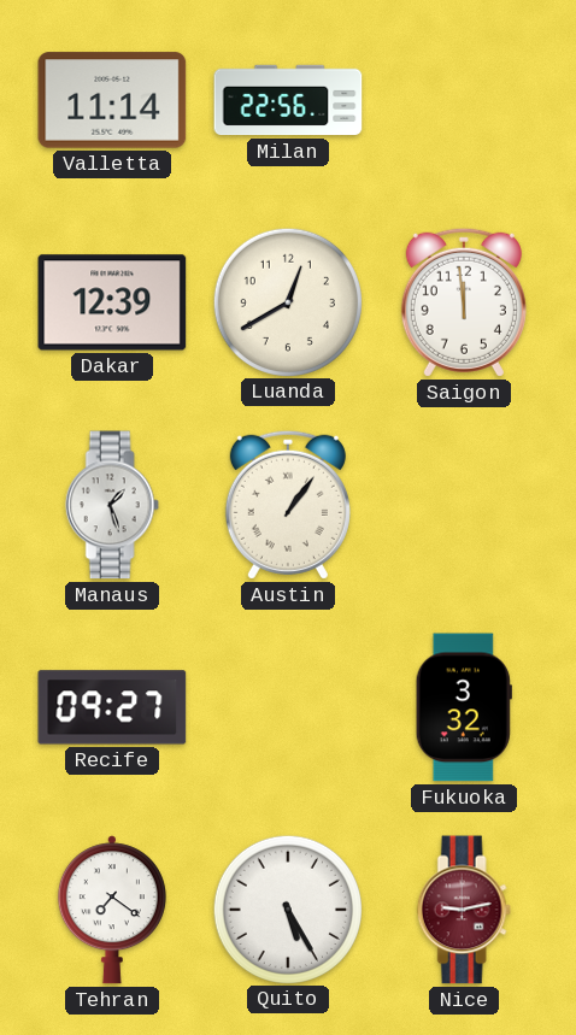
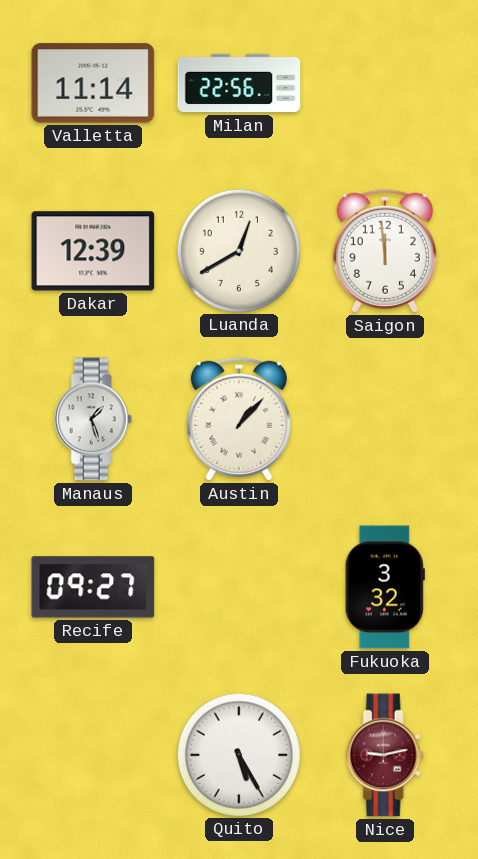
Austin: 1:06 -> 1:07
Tehran: 7:21 -> none
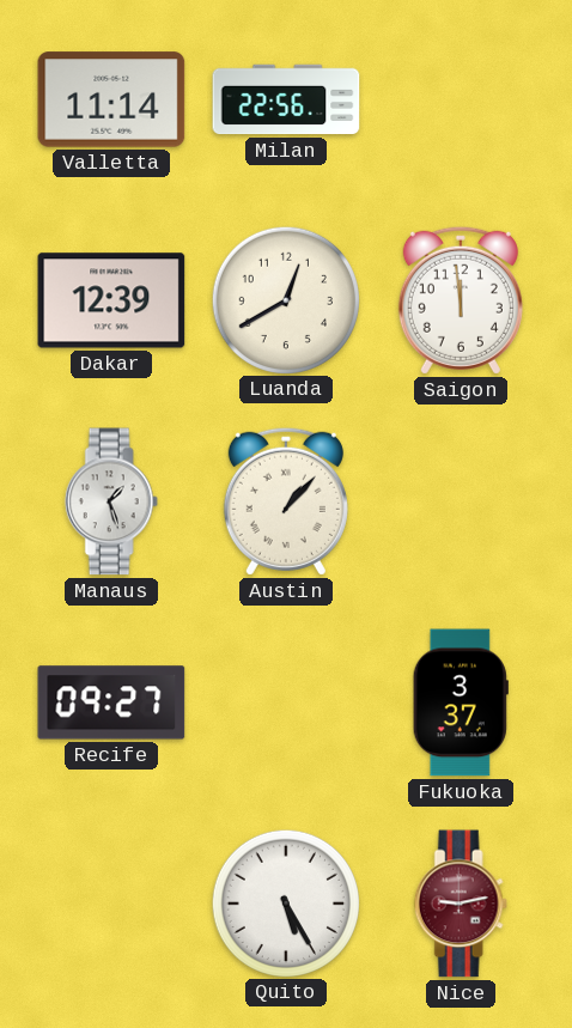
Fukuoka: 3:32 -> 3:37
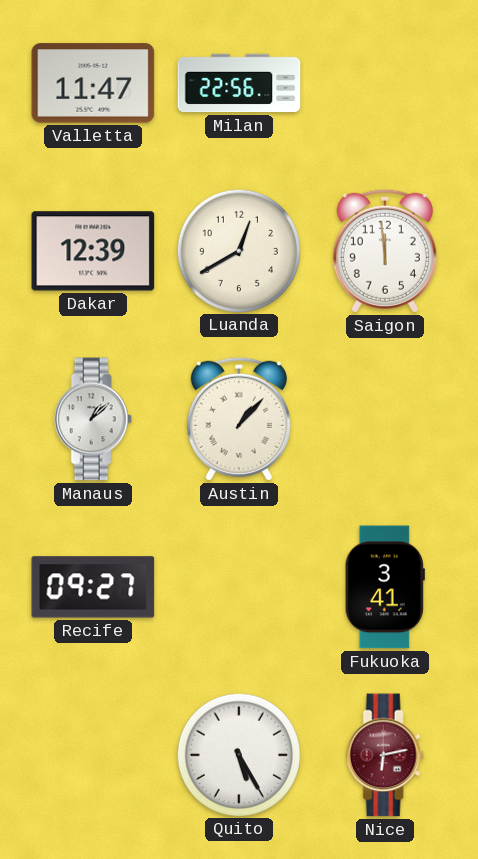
Valletta: 11:14 -> 11:47
Manaus: 1:27 -> 1:08
Fukuoka: 3:37 -> 3:41
Nice: 9:13 -> 6:13
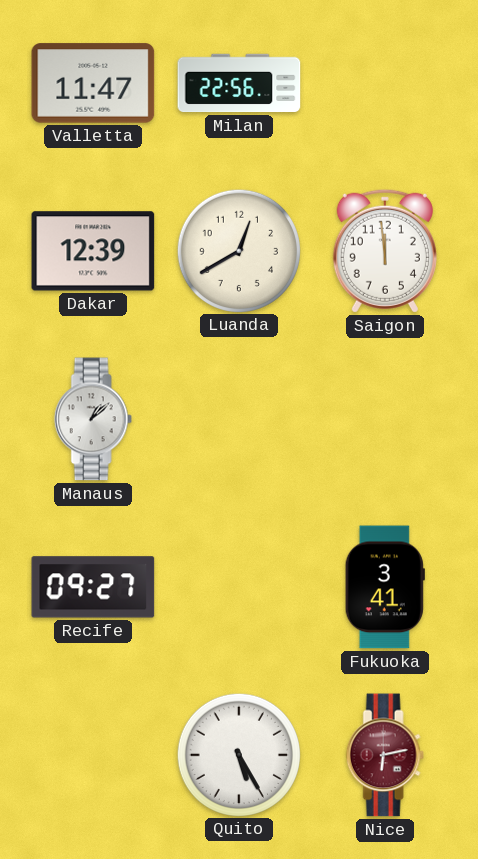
Austin: 1:07 -> none
